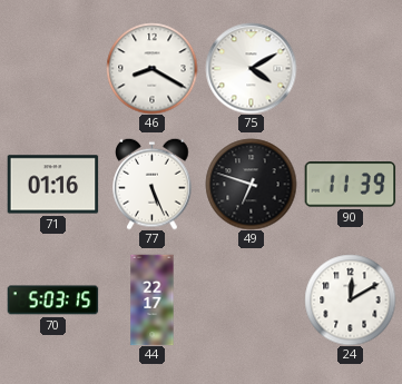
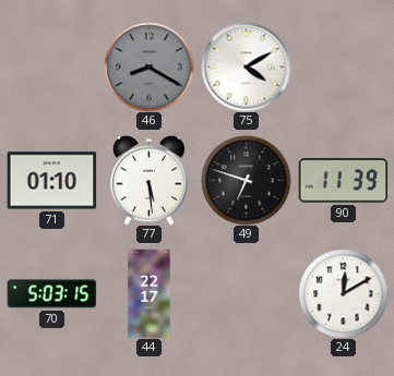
46 dial: white -> grey
71: 01:16 -> 01:10
77: 5:26 -> 5:29
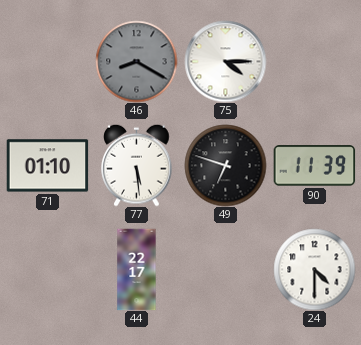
75: 4:10 -> 4:15
70: 5:03 -> none
24: 12:10 -> 4:30
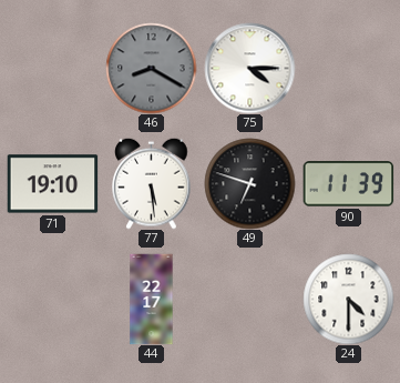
71: 01:10 -> 19:10
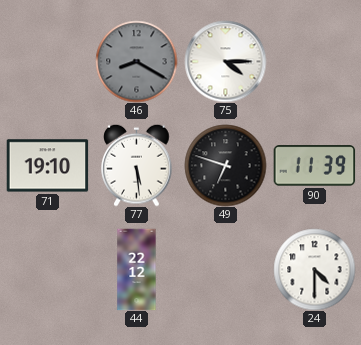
44: 22:17 -> 22:12
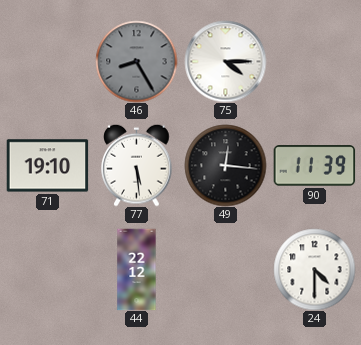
46: 8:20 -> 8:25
49: 6:48 -> 12:16
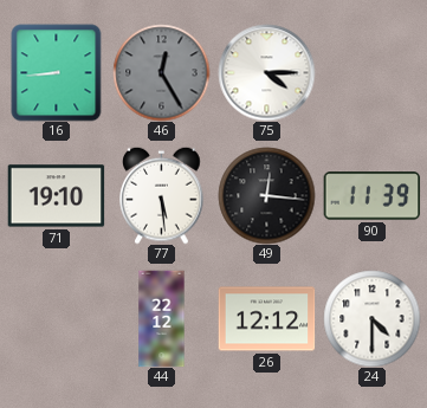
16: none -> 8:44
46: 8:25 -> 12:25
26: none -> 12:12
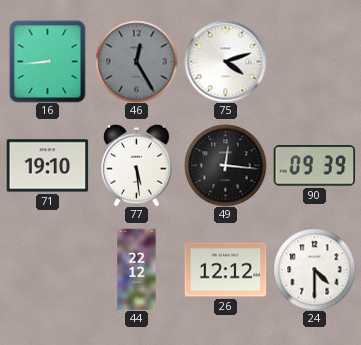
75: 4:15 -> 4:12
90: 11:39 -> 09:39
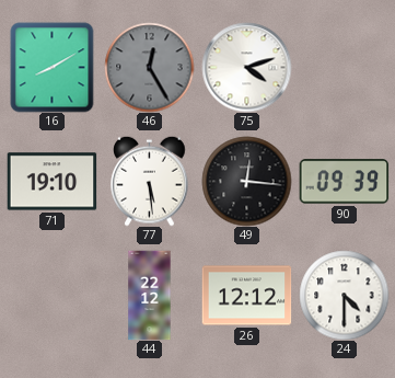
16: 8:44 -> 8:10
